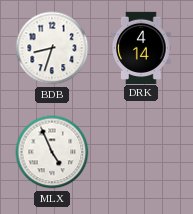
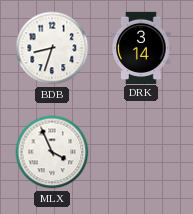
DRK: 4:14 -> 3:14
MLX: 4:56 -> 3:56
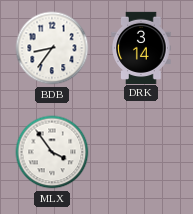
BDB: 8:33 -> 8:36
MLX: 3:56 -> 3:54
